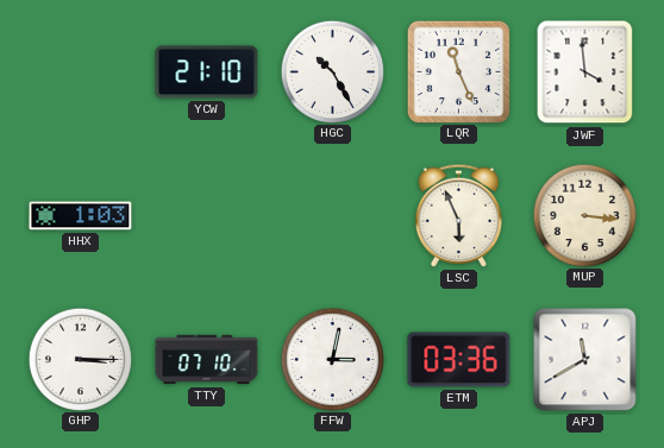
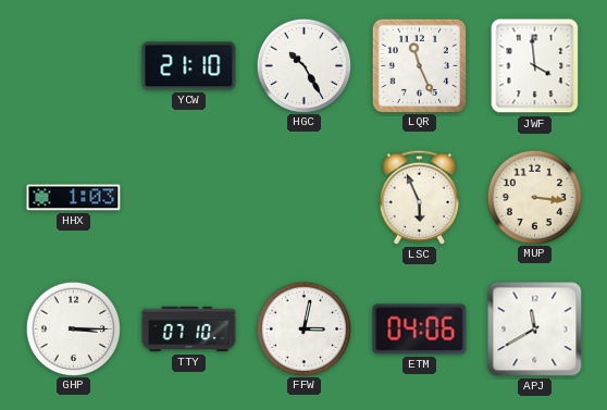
ETM: 03:36 -> 04:06
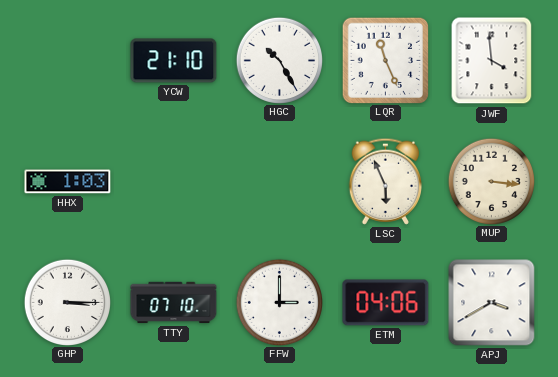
FFW: 3:02 -> 3:00
APJ: 11:40 -> 3:40
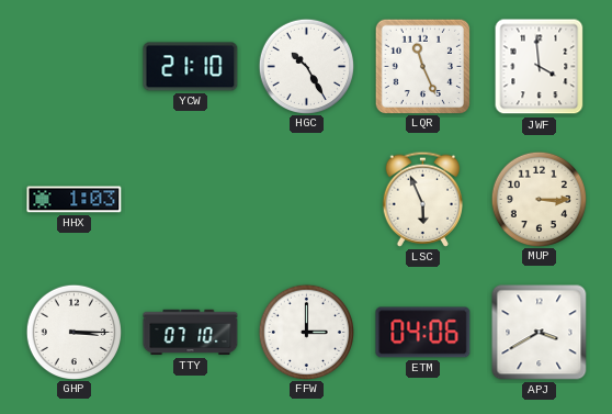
MUP: 3:16 -> 3:15
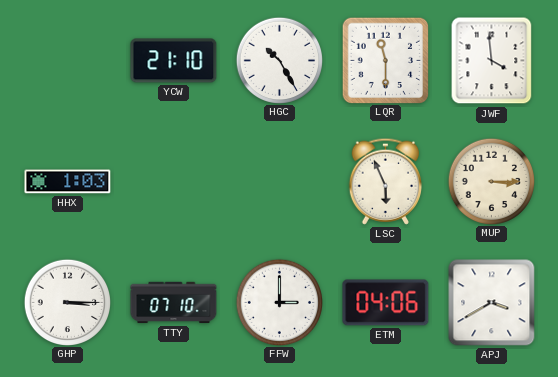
LQR: 11:26 -> 11:30
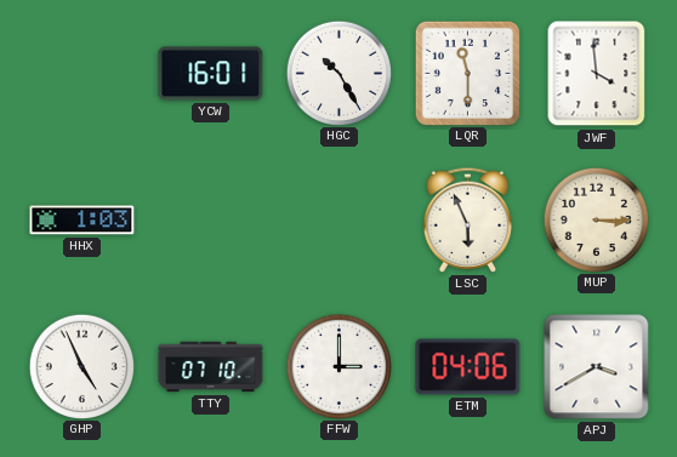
YCW: 21:10 -> 16:01
GHP: 3:15 -> 4:56
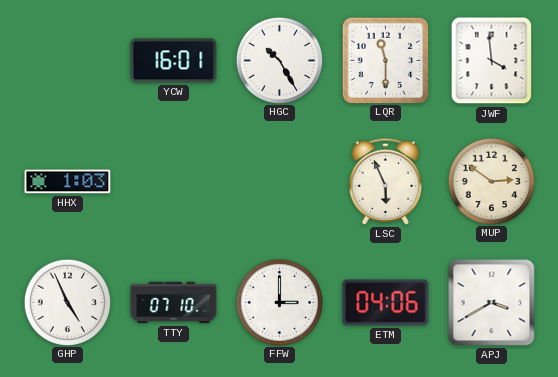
MUP: 3:15 -> 2:51
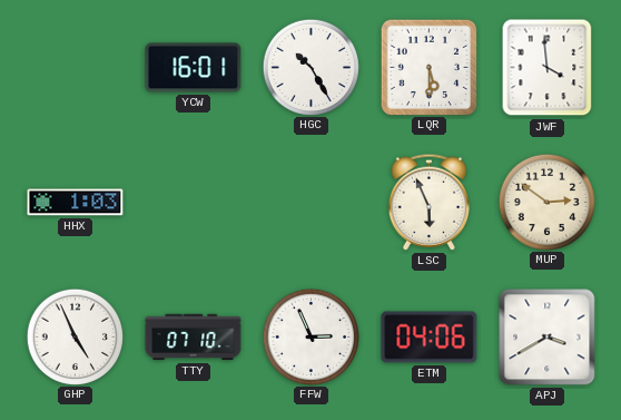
LQR: 11:30 -> 5:30
FFW: 3:00 -> 2:56
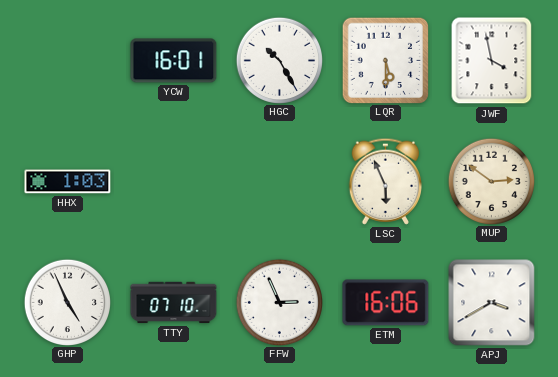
JWF: 3:59 -> 3:58
ETM: 04:06 -> 16:06
